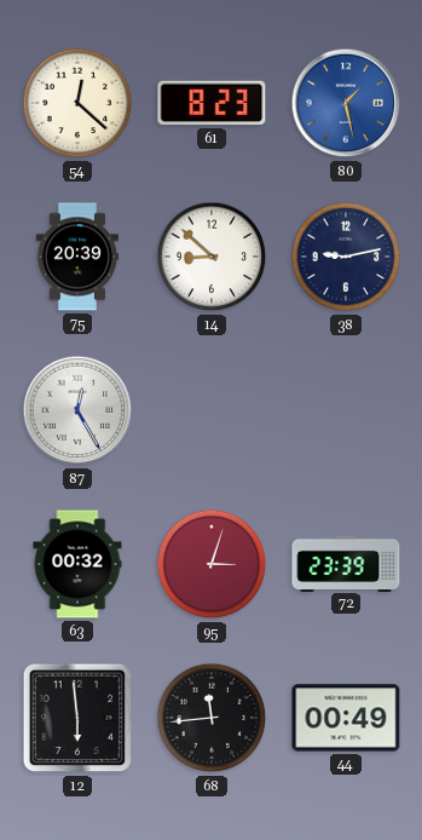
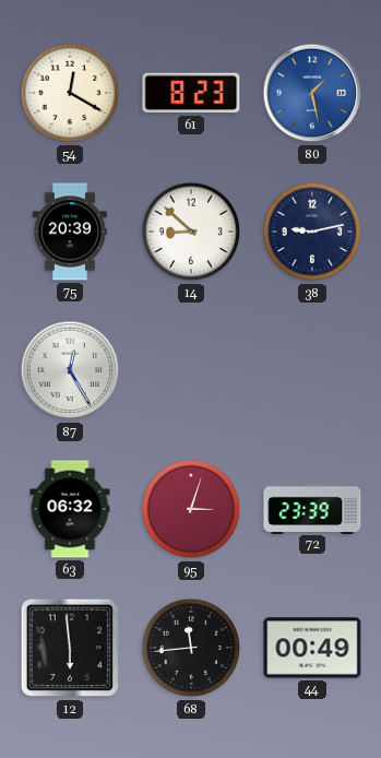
54: 12:22 -> 12:20
63: 00:32 -> 06:32
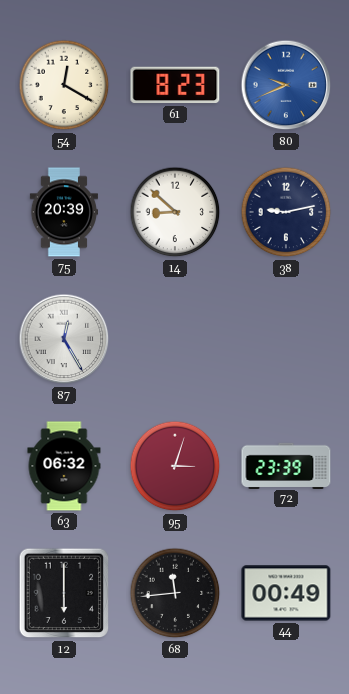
80: 1:28 -> 9:41
12: 5:59 -> 6:00
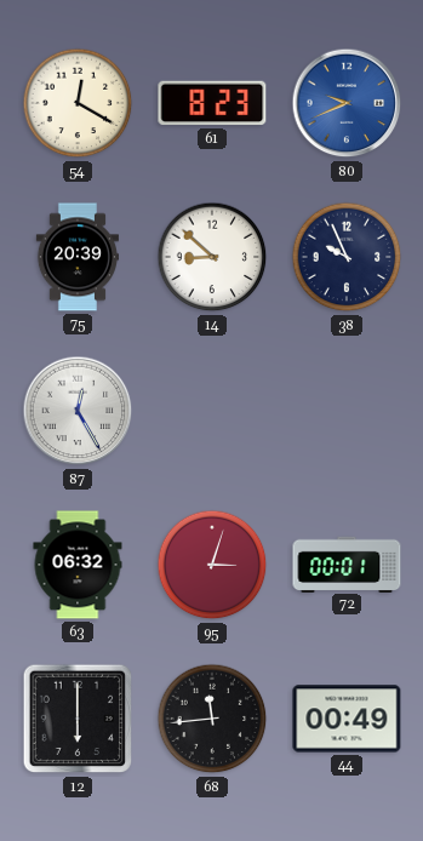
38: 9:13 -> 9:56
72: 23:39 -> 00:01
